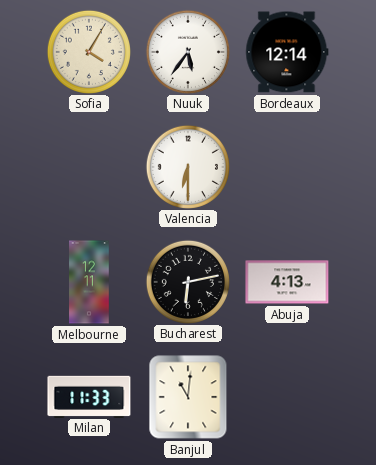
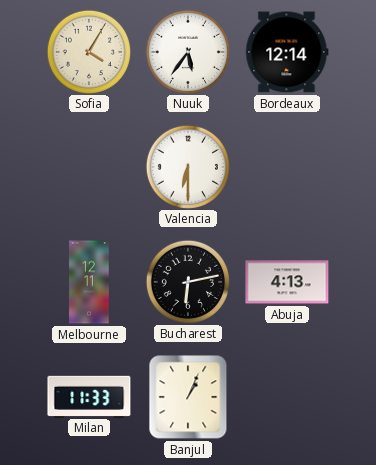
Banjul: 11:01 -> 1:04
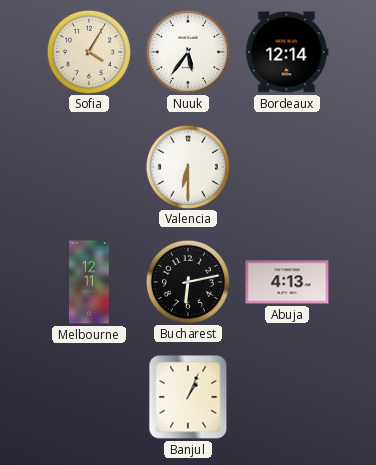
Milan: 11:33 -> none
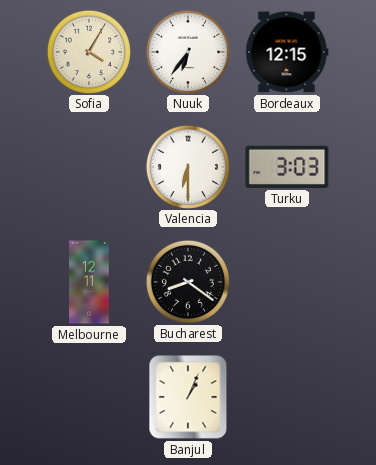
Nuuk: 5:36 -> 6:36
Bordeaux: 12:14 -> 12:15
Turku: none -> 3:03
Bucharest: 6:13 -> 8:21
Abuja: 4:13 -> none
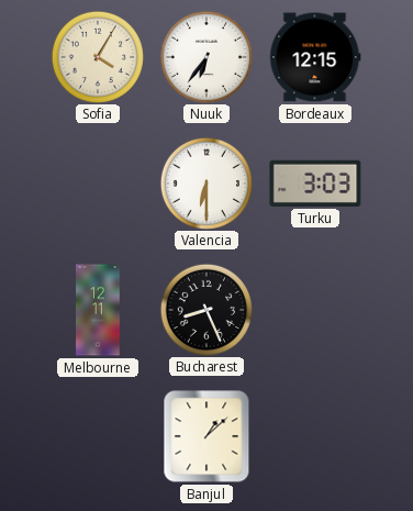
Bucharest: 8:21 -> 8:26
Banjul: 1:04 -> 1:08
